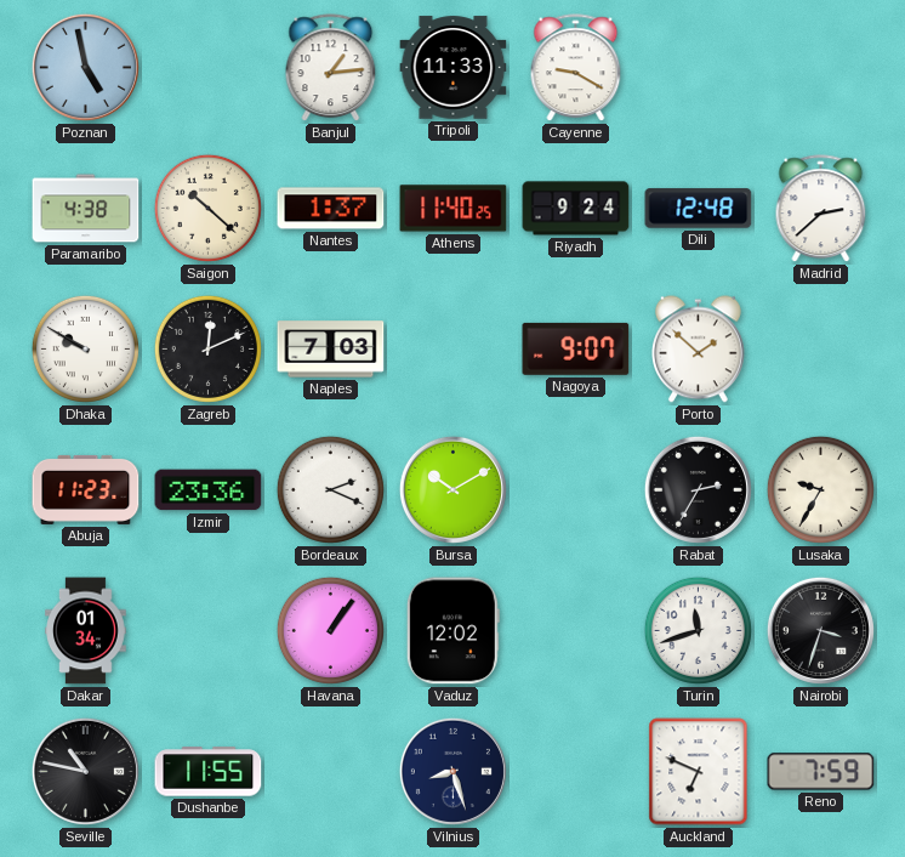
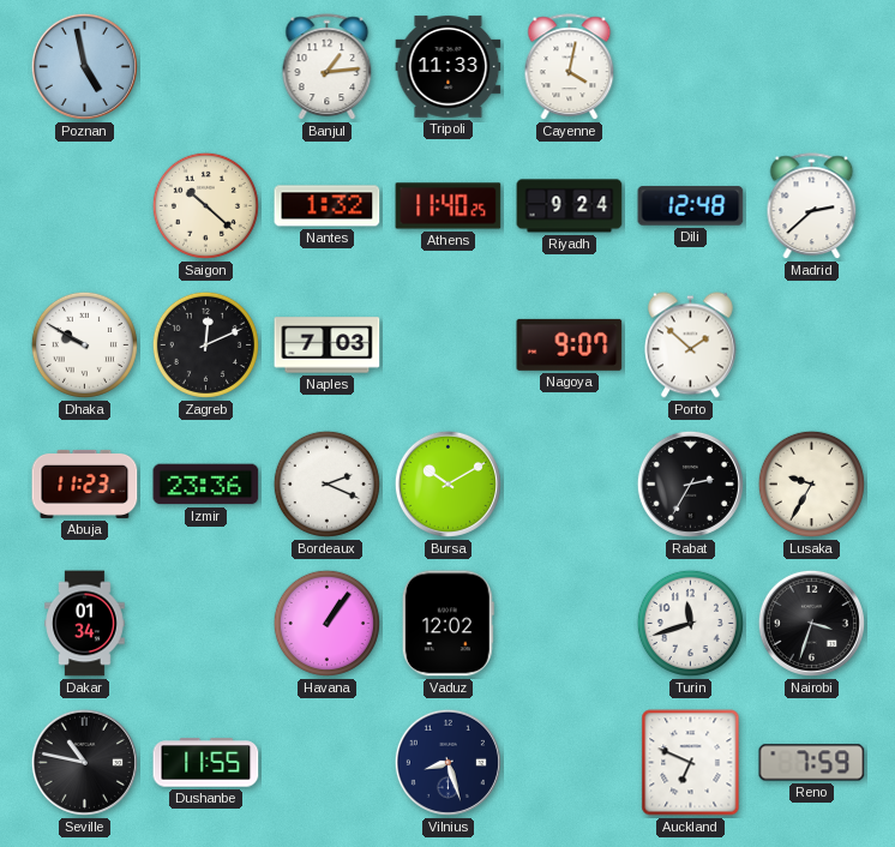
Cayenne: 9:20 -> 4:02
Paramaribo: 4:38 -> none
Nantes: 1:37 -> 1:32
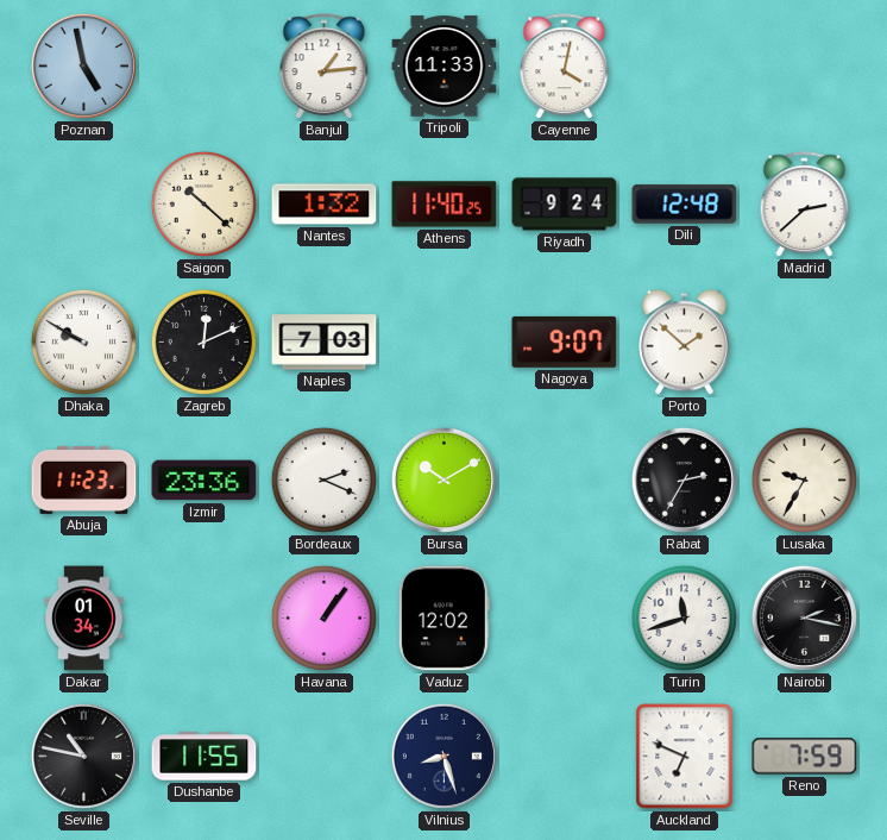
Nairobi: 3:33 -> 2:17
